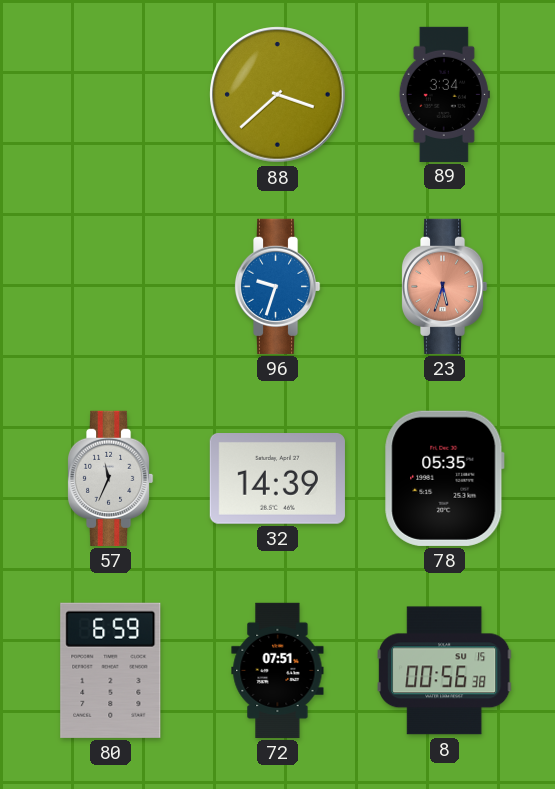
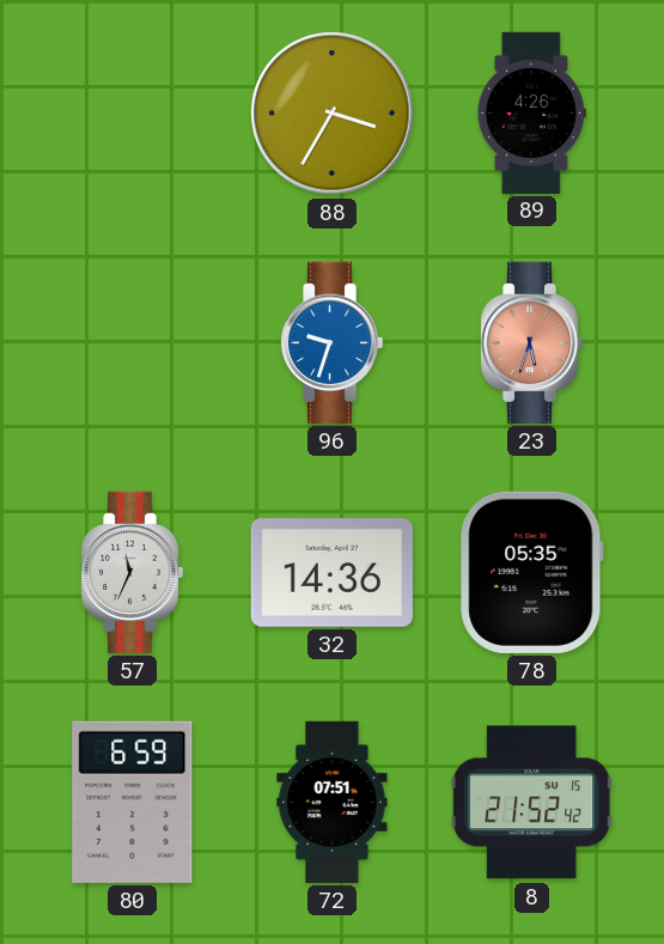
88: 3:38 -> 3:35
89: 3:34 -> 4:26
32: 14:39 -> 14:36
8: 00:56 -> 21:52
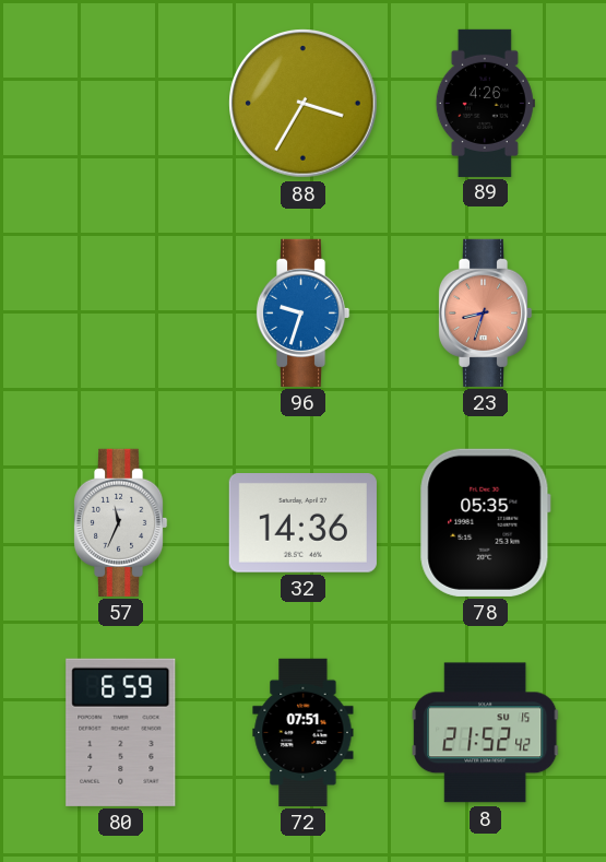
23: 5:33 -> 8:33
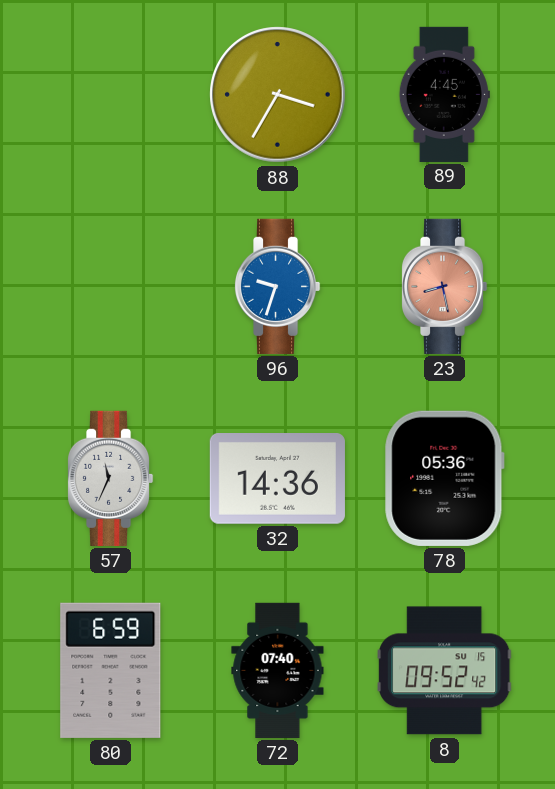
89: 4:26 -> 4:45
23: 8:33 -> 8:28
78: 05:35 -> 05:36
72: 07:51 -> 07:40
8: 21:52 -> 09:52
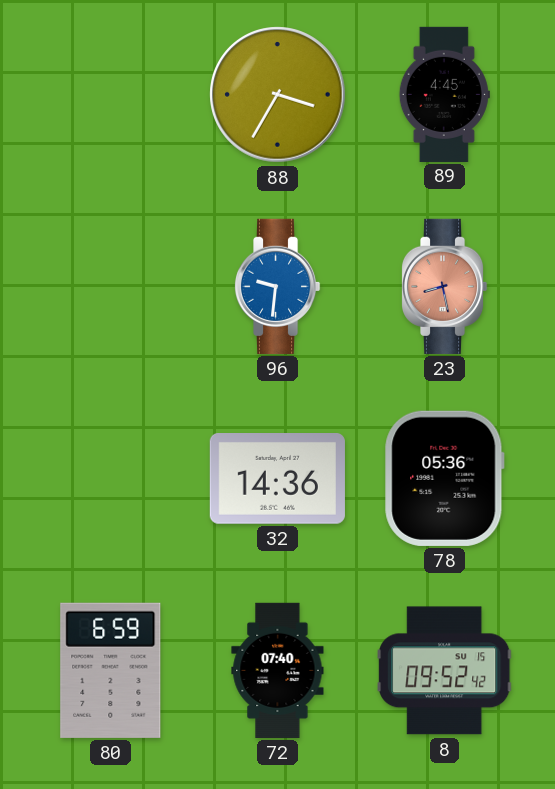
96: 9:33 -> 9:31
57: 11:34 -> none
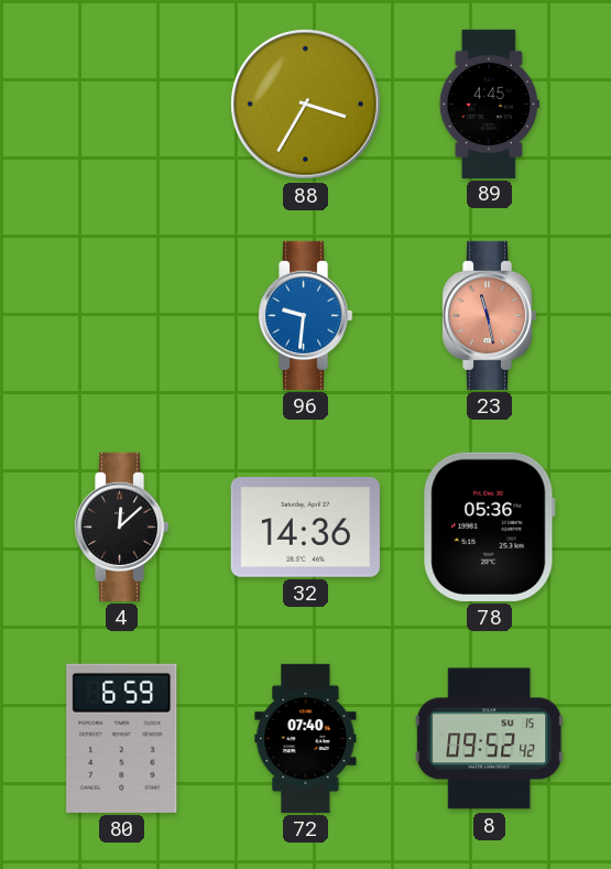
23: 8:28 -> 11:28
4: none -> 12:08
